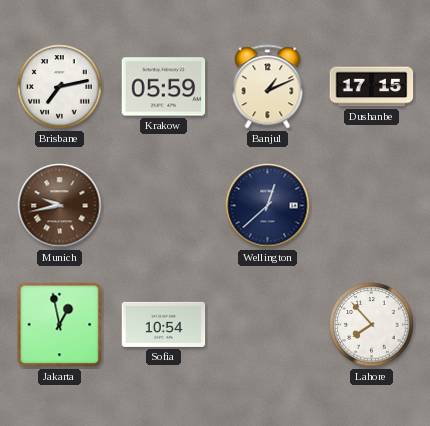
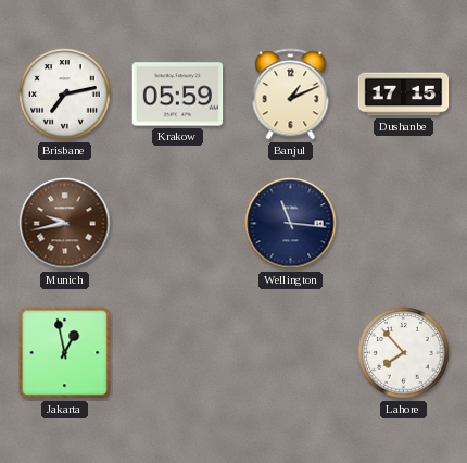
Wellington: 12:38 -> 11:16
Sofia: 10:54 -> none
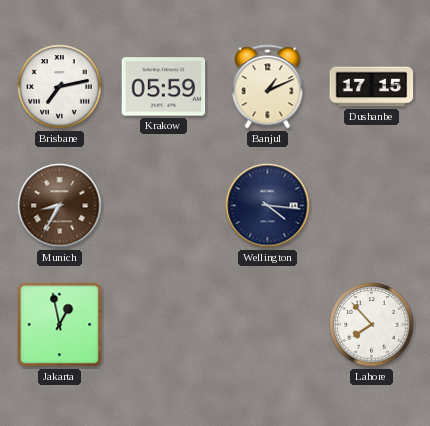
Munich: 9:43 -> 8:35
Wellington: 11:16 -> 4:16
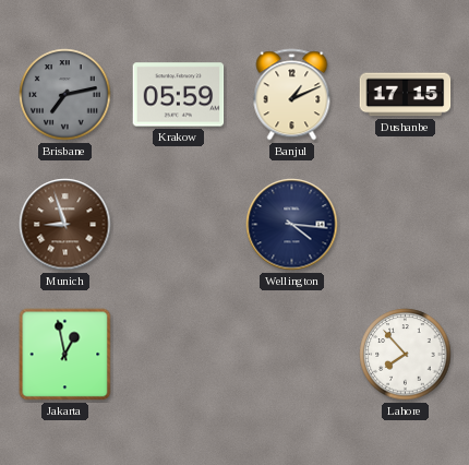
Brisbane dial: white -> grey
Munich: 8:35 -> 8:57
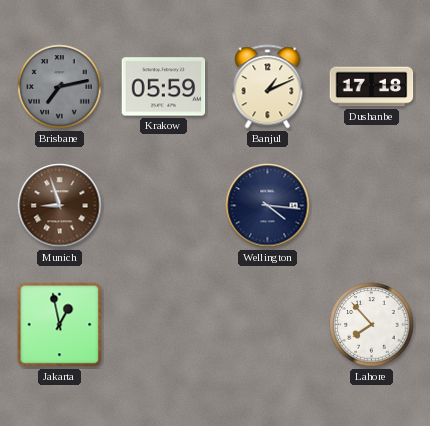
Dushanbe: 17:15 -> 17:18
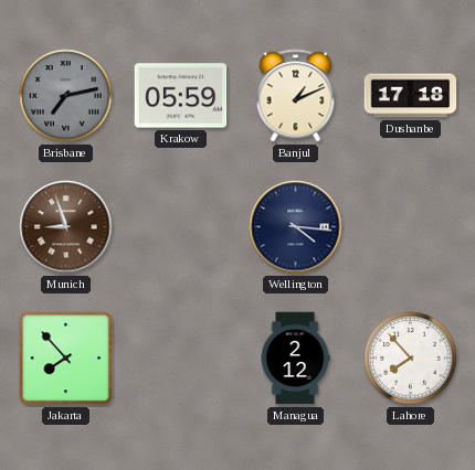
Jakarta: 12:58 -> 7:53
Managua: none -> 2:12
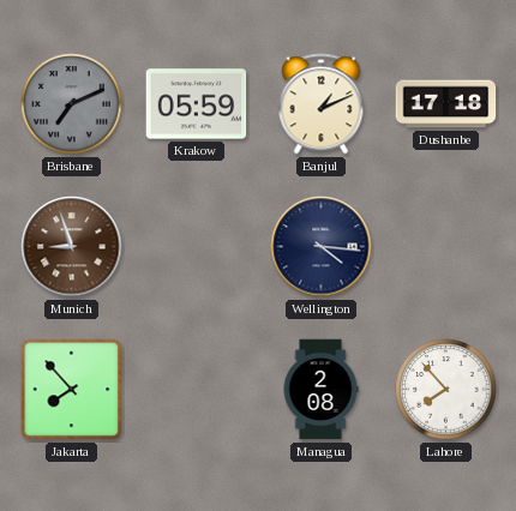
Brisbane: 7:13 -> 7:11
Managua: 2:12 -> 2:08
